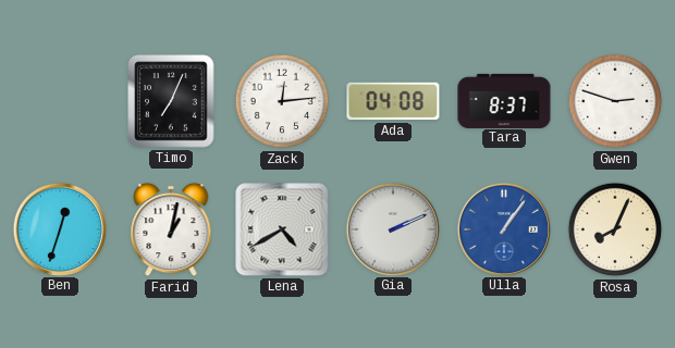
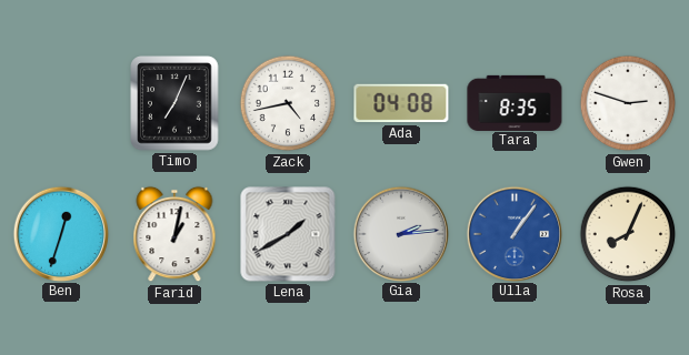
Zack: 12:14 -> 4:43
Tara: 8:37 -> 8:35
Lena: 4:40 -> 1:40
Gia: 2:11 -> 2:14
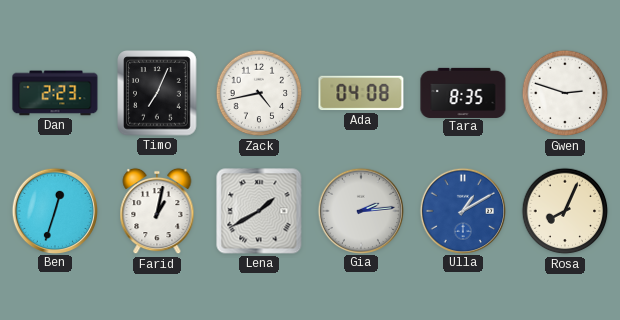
Dan: none -> 2:23
Ulla: 1:06 -> 1:10
